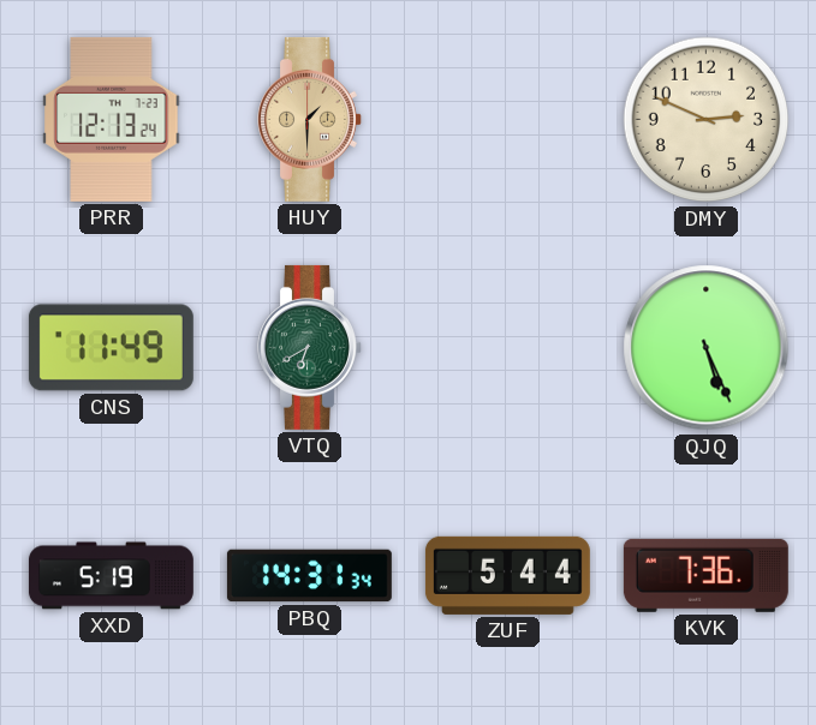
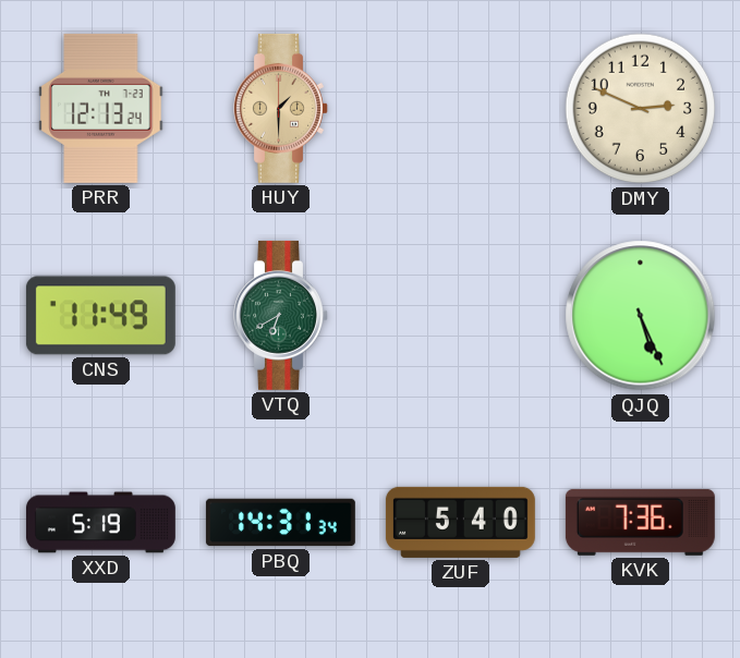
ZUF: 5:44 -> 5:40
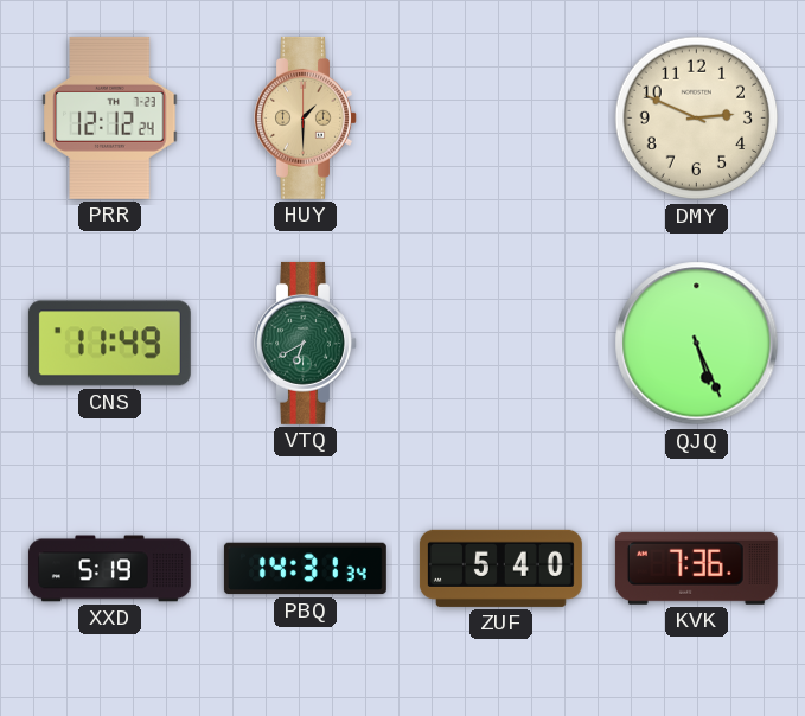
PRR: 12:13 -> 12:12
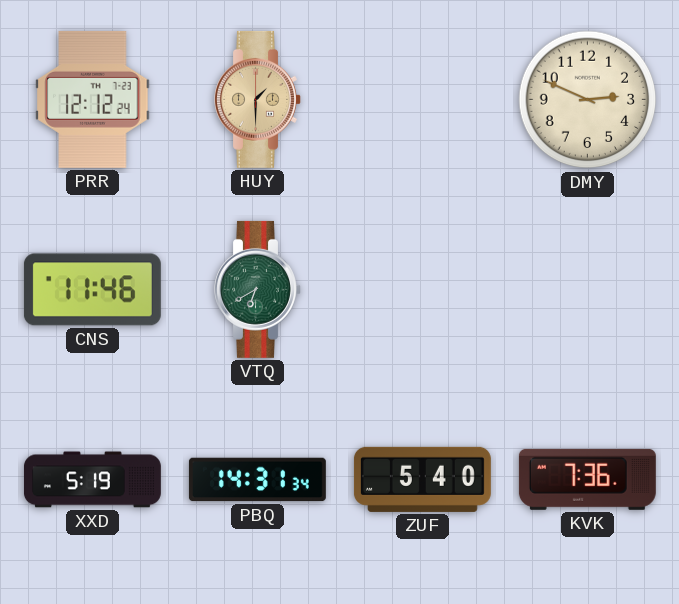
CNS: 11:49 -> 11:46
QJQ: 5:26 -> none
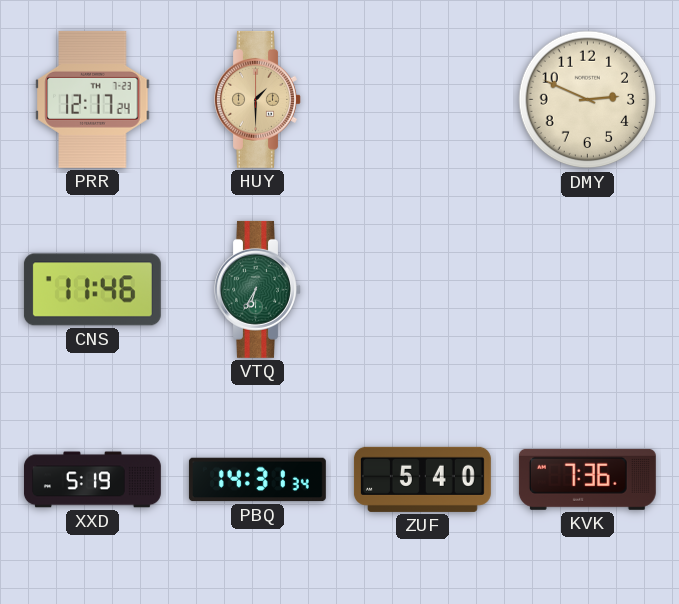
PRR: 12:12 -> 12:17
VTQ: 6:40 -> 6:35
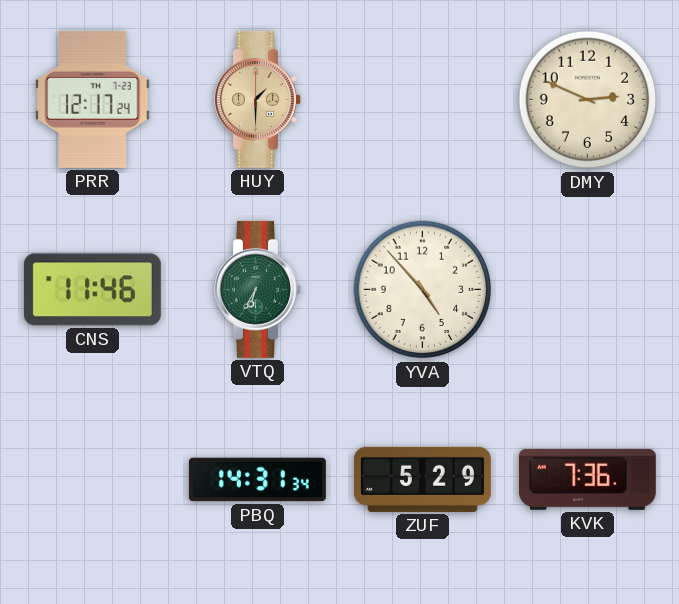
YVA: none -> 4:53
XXD: 5:19 -> none
ZUF: 5:40 -> 5:29
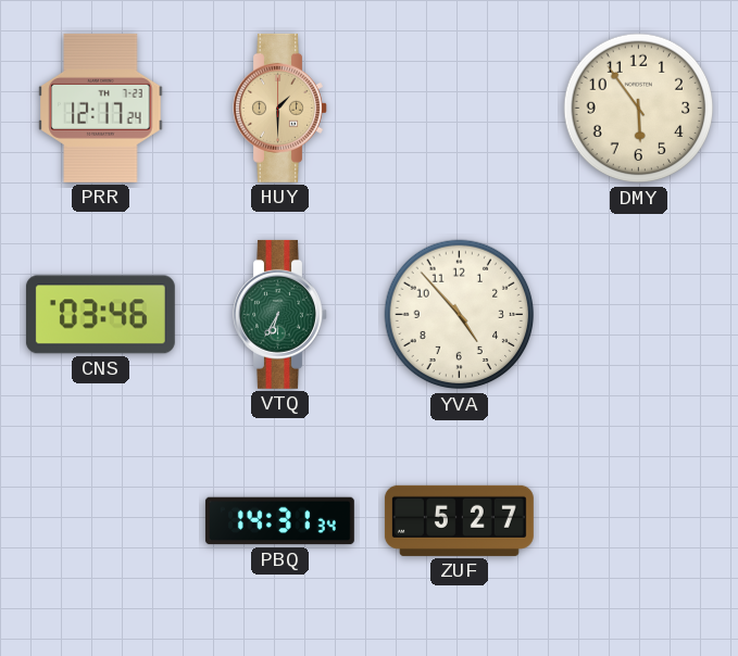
DMY: 2:49 -> 5:54
CNS: 11:46 -> 03:46
ZUF: 5:29 -> 5:27
KVK: 7:36 -> none
